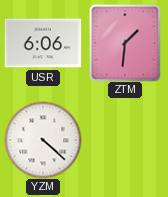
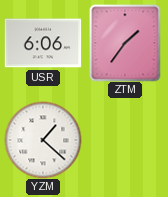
ZTM: 1:31 -> 1:36
YZM: 4:22 -> 1:22
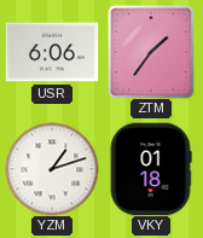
YZM: 1:22 -> 1:12
VKY: none -> 01:18
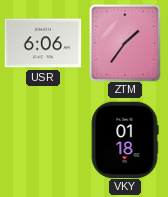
YZM: 1:12 -> none
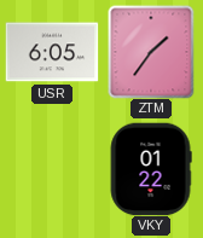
USR: 6:06 -> 6:05
VKY: 01:18 -> 01:22
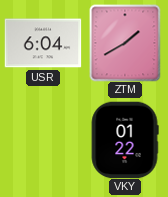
USR: 6:05 -> 6:04
ZTM: 1:36 -> 1:40
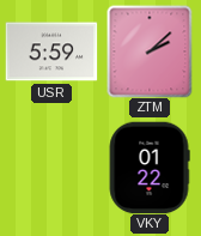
USR: 6:04 -> 5:59
ZTM: 1:40 -> 2:08
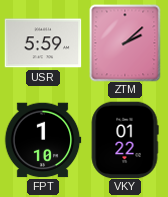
FPT: none -> 1:10
